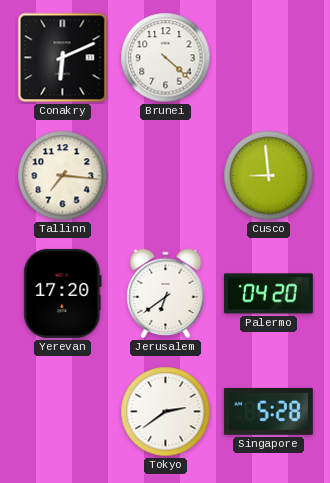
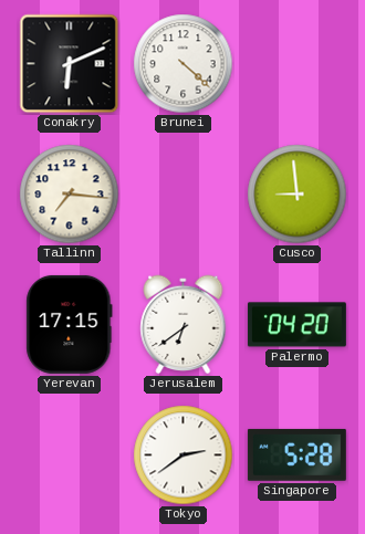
Yerevan: 17:20 -> 17:15
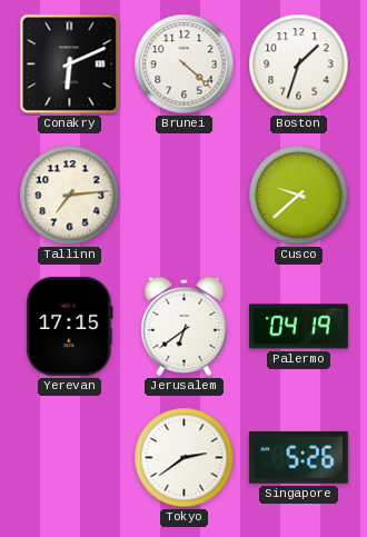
Boston: none -> 1:33
Tallinn: 7:16 -> 7:14
Cusco: 8:59 -> 9:38
Palermo: 04:20 -> 04:19
Singapore: 5:28 -> 5:26
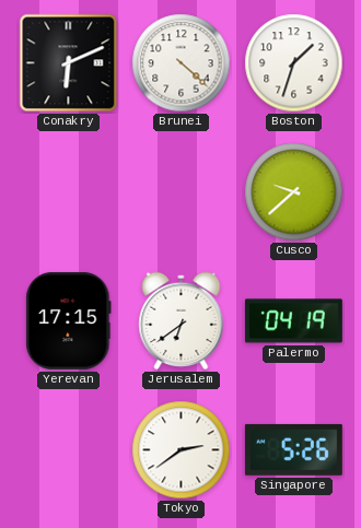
Tallinn: 7:14 -> none
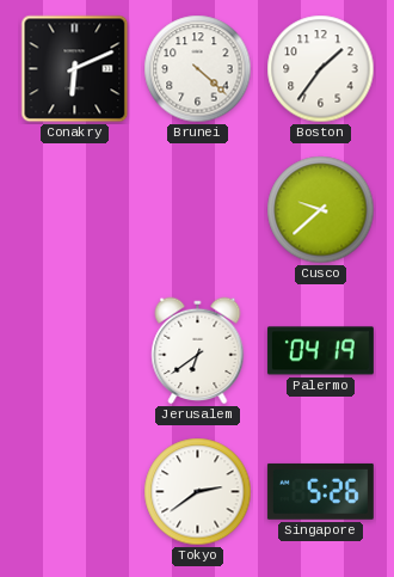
Boston: 1:33 -> 1:36
Yerevan: 17:15 -> none
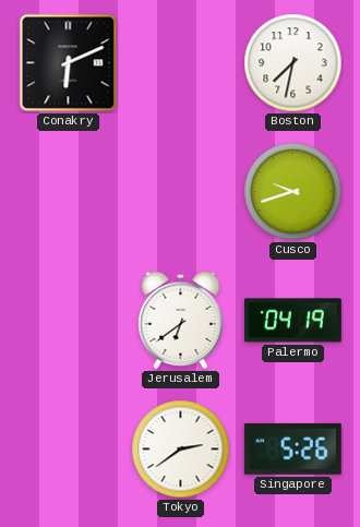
Brunei: 4:22 -> none
Boston: 1:36 -> 7:32
Cusco: 9:38 -> 9:42
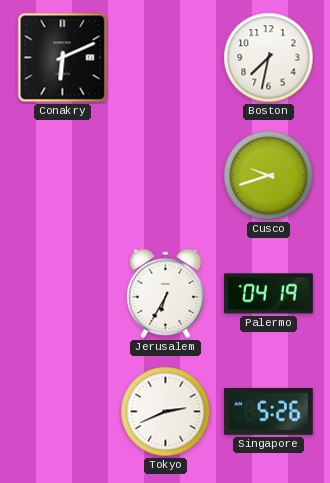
Jerusalem: 6:39 -> 6:35
Tokyo: 2:39 -> 2:41
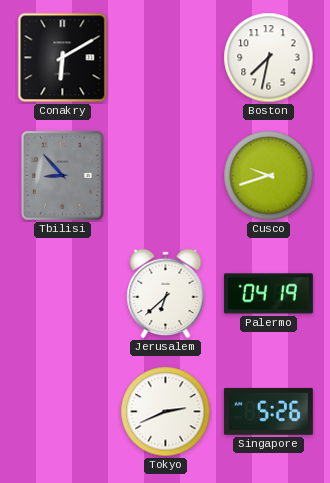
Conakry: 6:11 -> 6:10
Tbilisi: none -> 8:53
Jerusalem: 6:35 -> 6:38
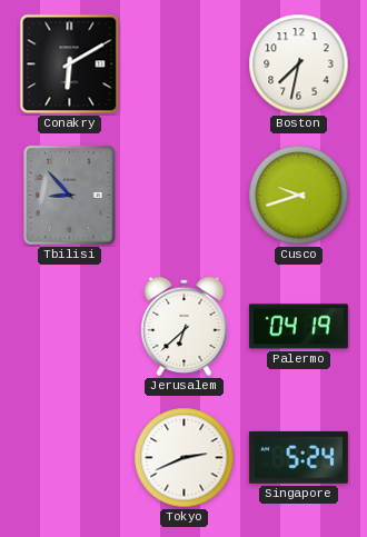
Singapore: 5:26 -> 5:24
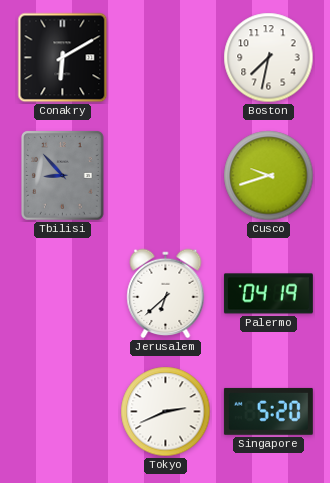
Singapore: 5:24 -> 5:20
